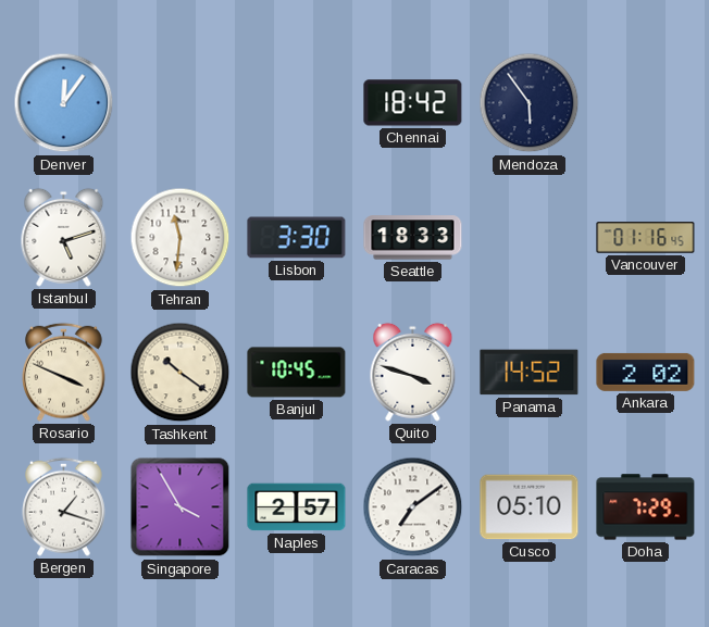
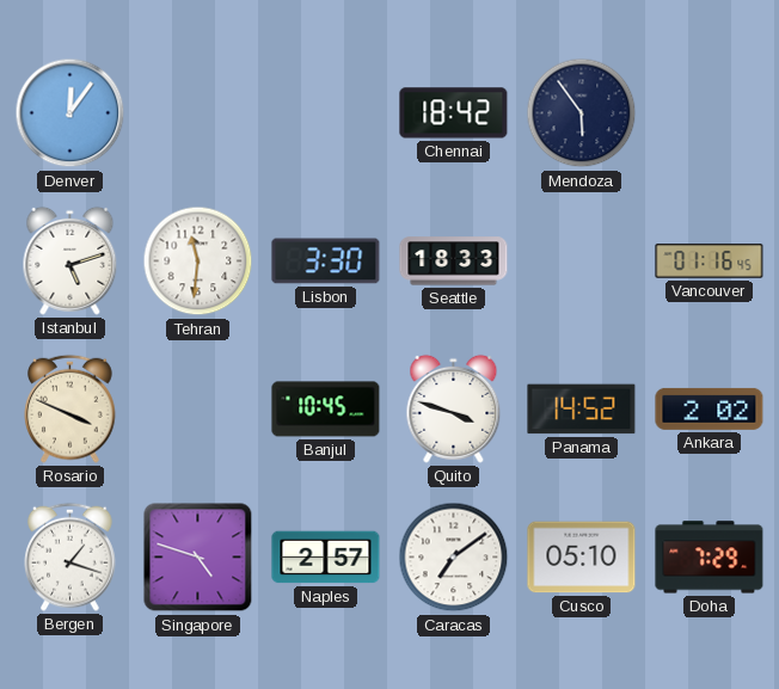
Tashkent: 10:21 -> none
Singapore: 3:55 -> 4:48
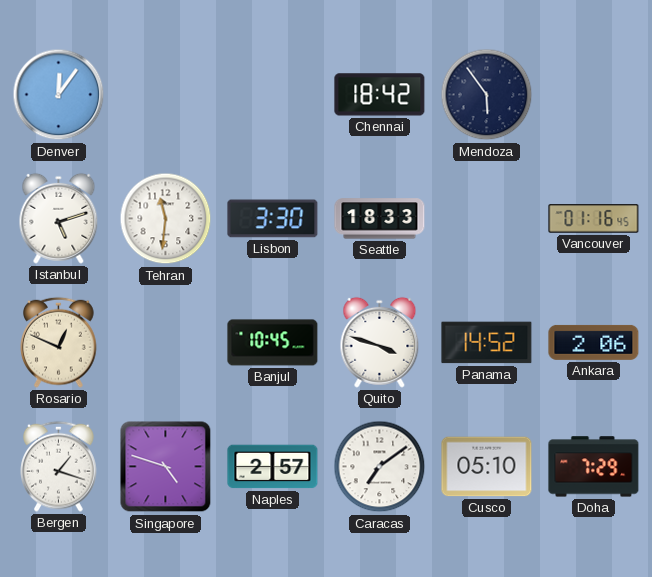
Rosario: 3:49 -> 12:49
Ankara: 2:02 -> 2:06
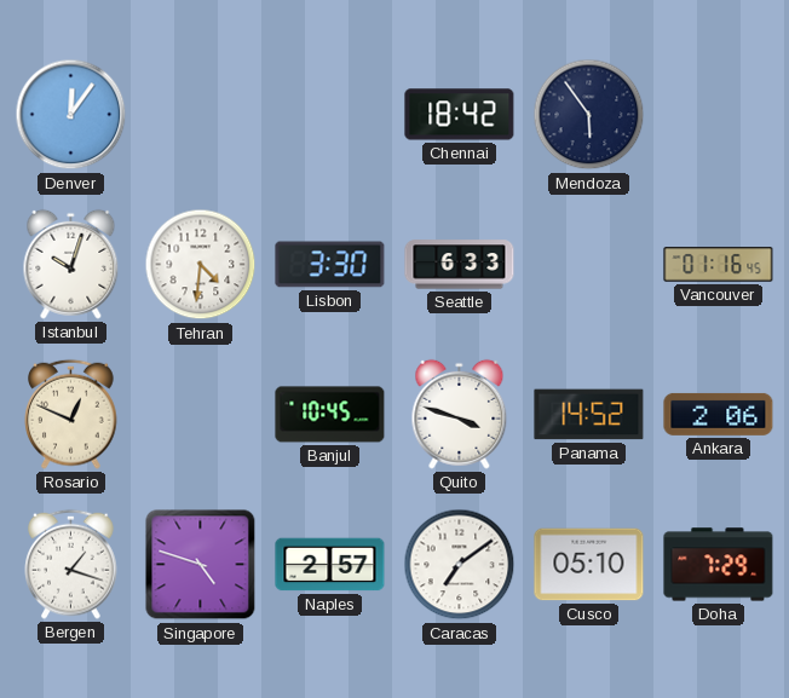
Istanbul: 5:12 -> 10:03
Tehran: 11:31 -> 4:31
Seattle: 18:33 -> 6:33
